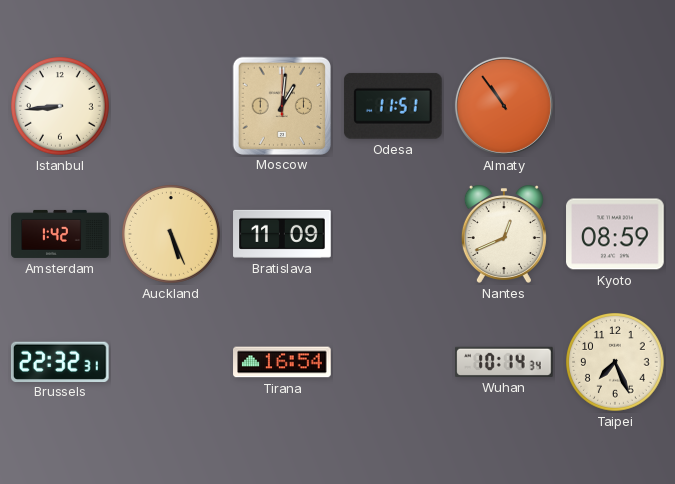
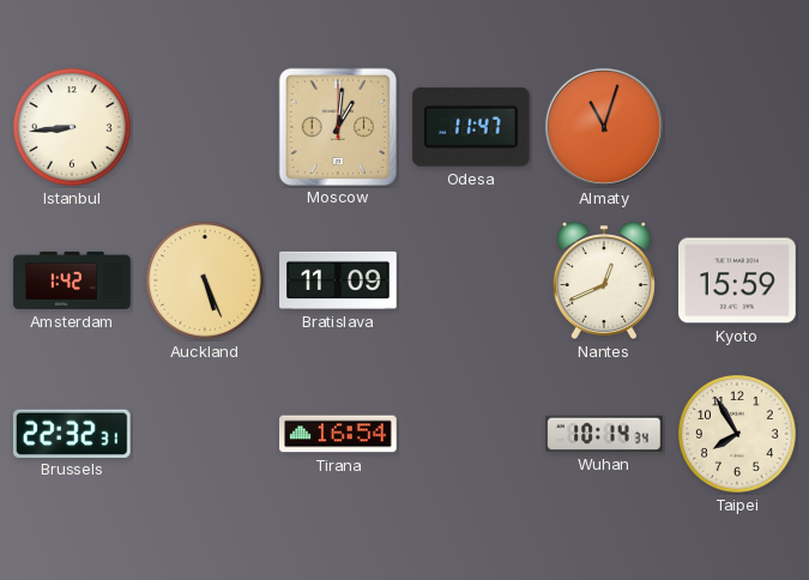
Odesa: 11:51 -> 11:47
Almaty: 10:54 -> 11:03
Kyoto: 08:59 -> 15:59
Taipei: 7:26 -> 7:55
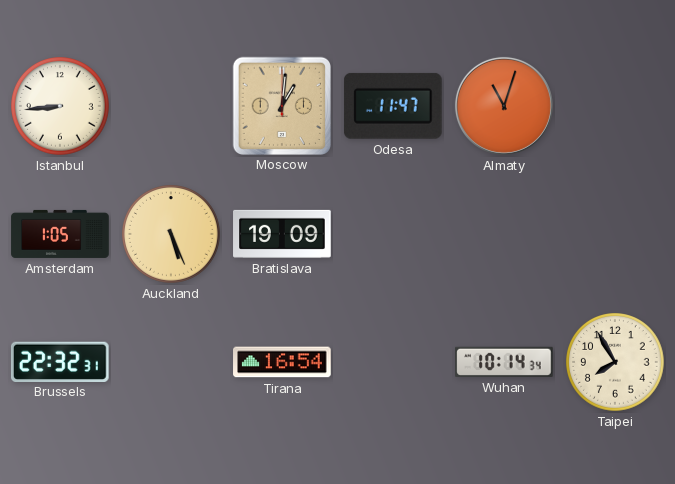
Amsterdam: 1:42 -> 1:05
Bratislava: 11:09 -> 19:09
Nantes: 12:41 -> none
Kyoto: 15:59 -> none
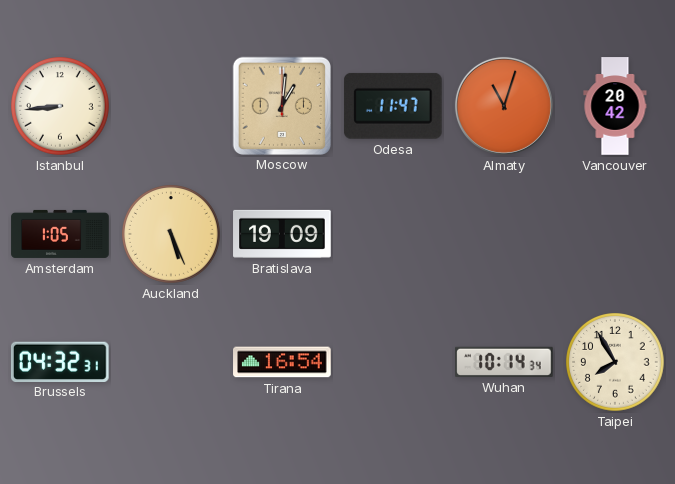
Vancouver: none -> 20:42
Brussels: 22:32 -> 04:32
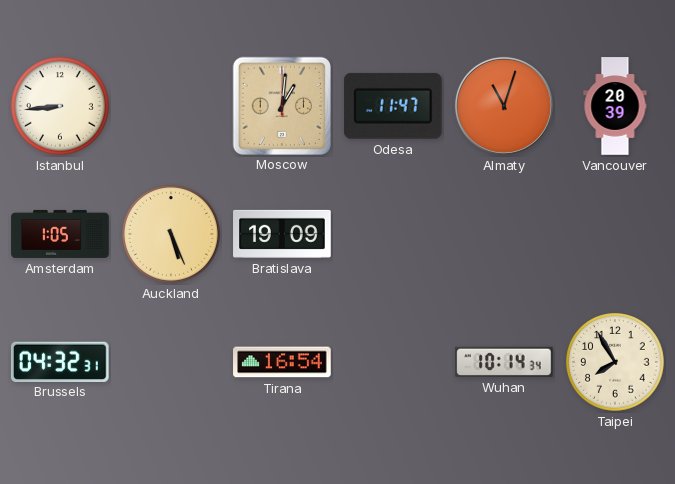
Vancouver: 20:42 -> 20:39
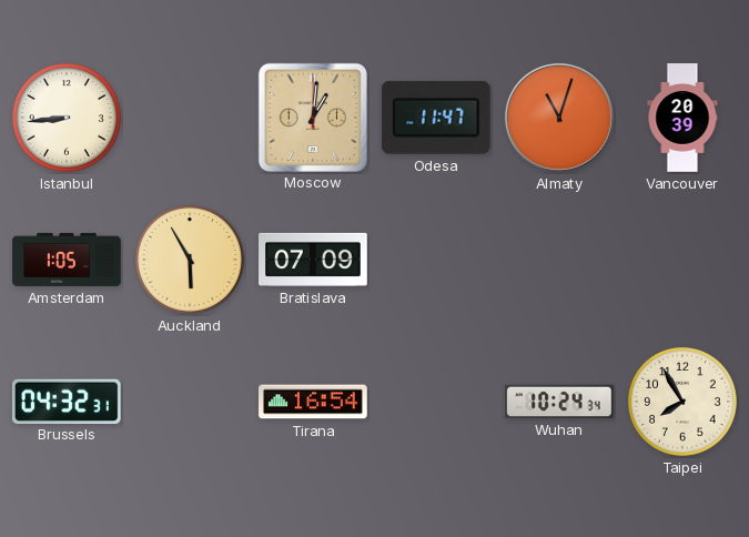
Auckland: 5:26 -> 5:55
Bratislava: 19:09 -> 07:09
Wuhan: 10:14 -> 10:24
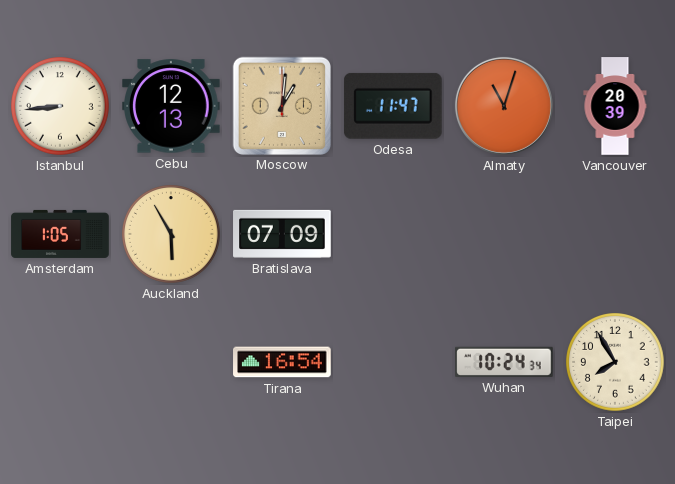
Cebu: none -> 12:13
Brussels: 04:32 -> none
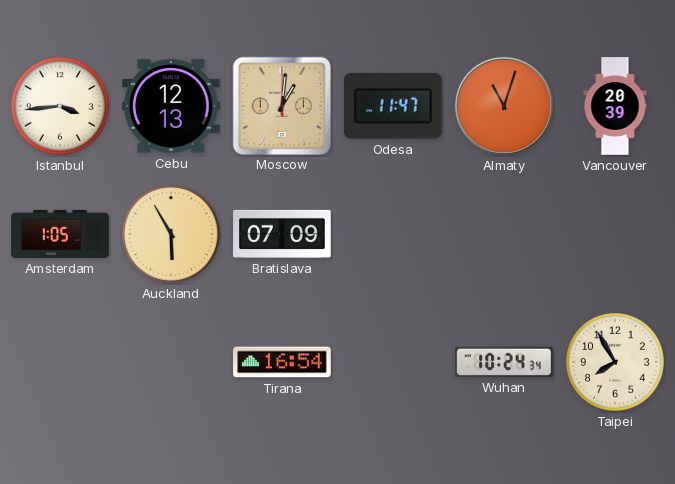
Istanbul: 8:44 -> 3:44
